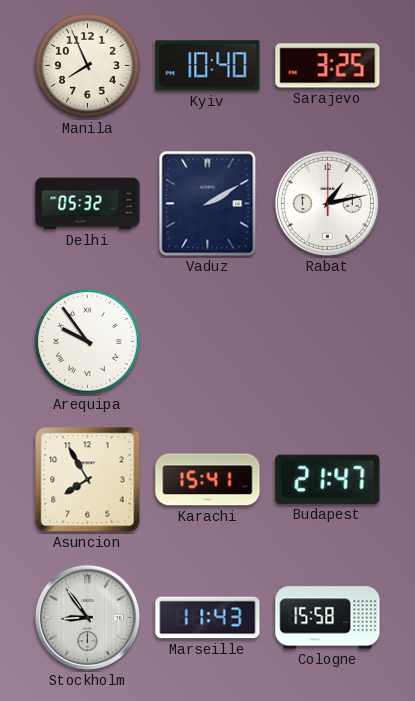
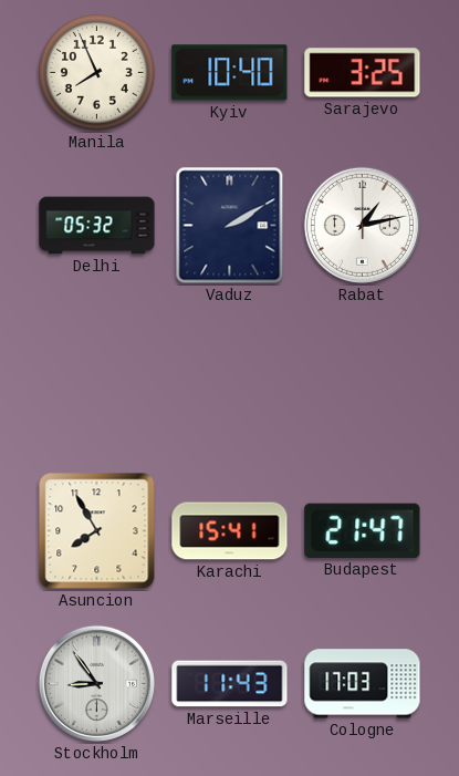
Arequipa: 9:54 -> none
Cologne: 15:58 -> 17:03
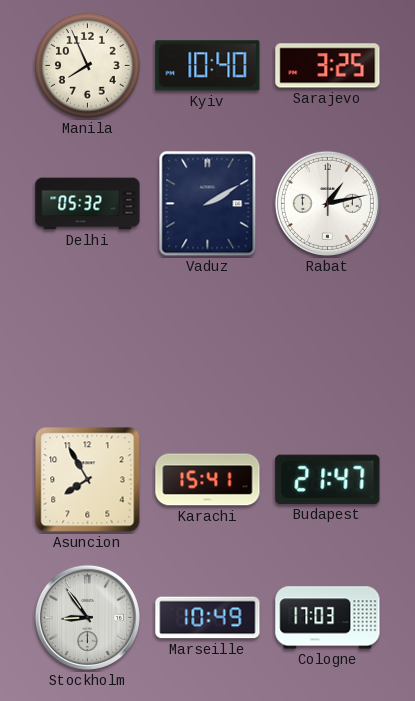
Marseille: 11:43 -> 10:49
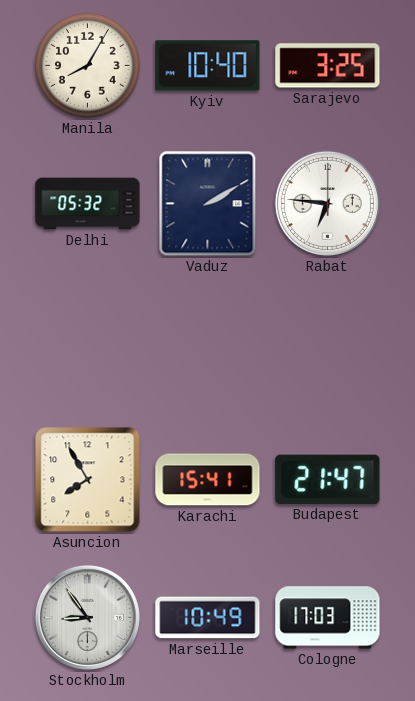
Manila: 7:56 -> 8:05
Rabat: 1:13 -> 6:46
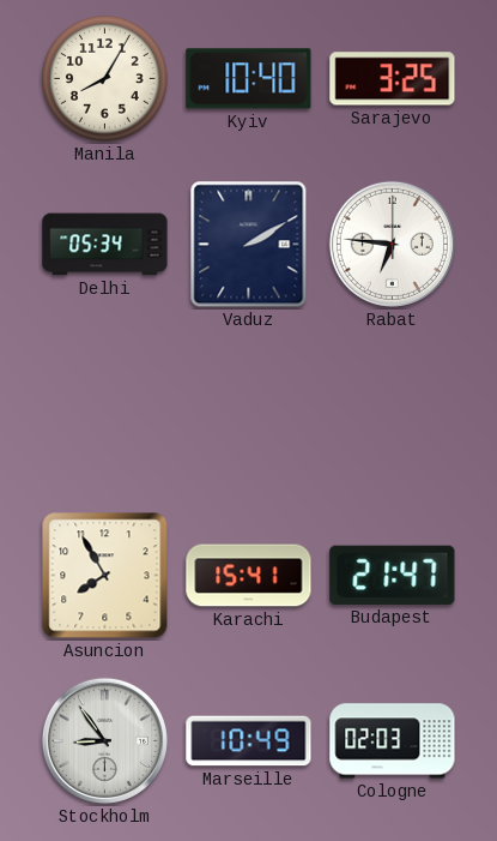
Delhi: 05:32 -> 05:34
Cologne: 17:03 -> 02:03
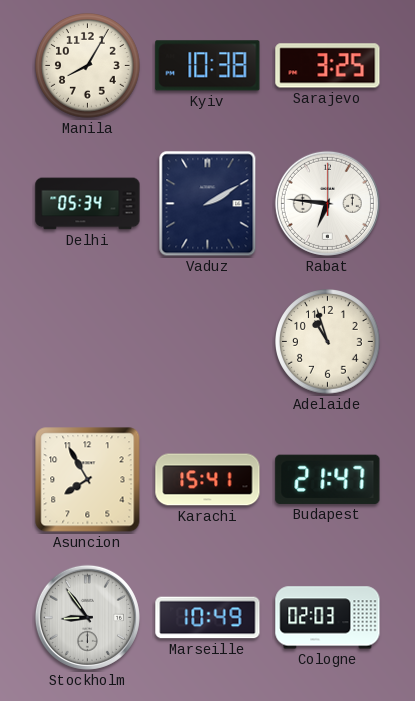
Kyiv: 10:40 -> 10:38
Adelaide: none -> 10:57
